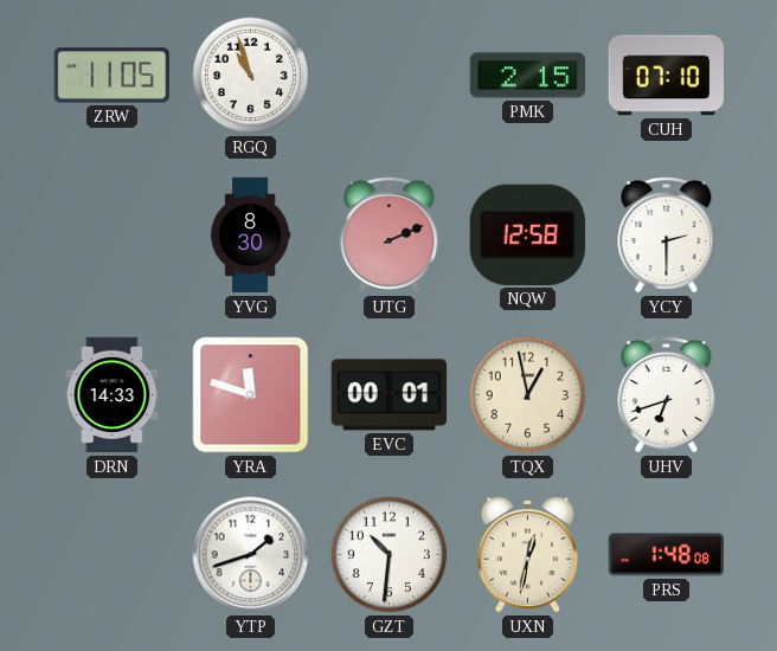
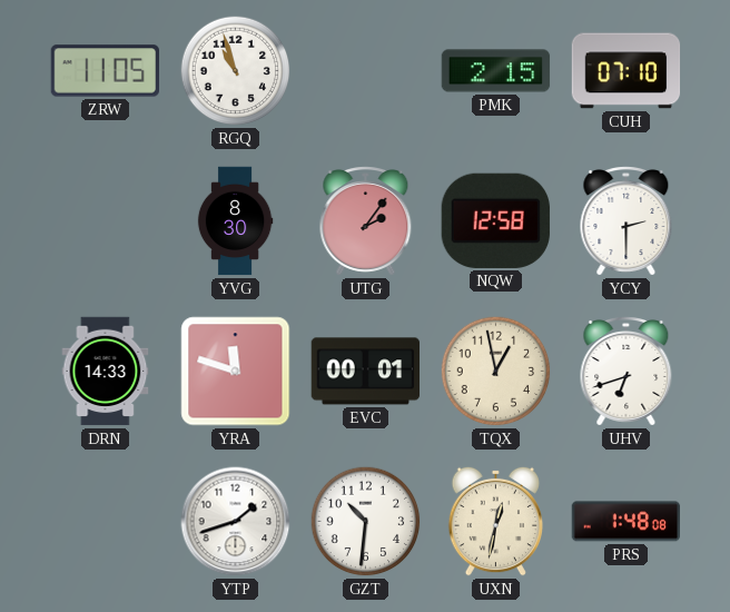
UTG: 2:11 -> 2:06
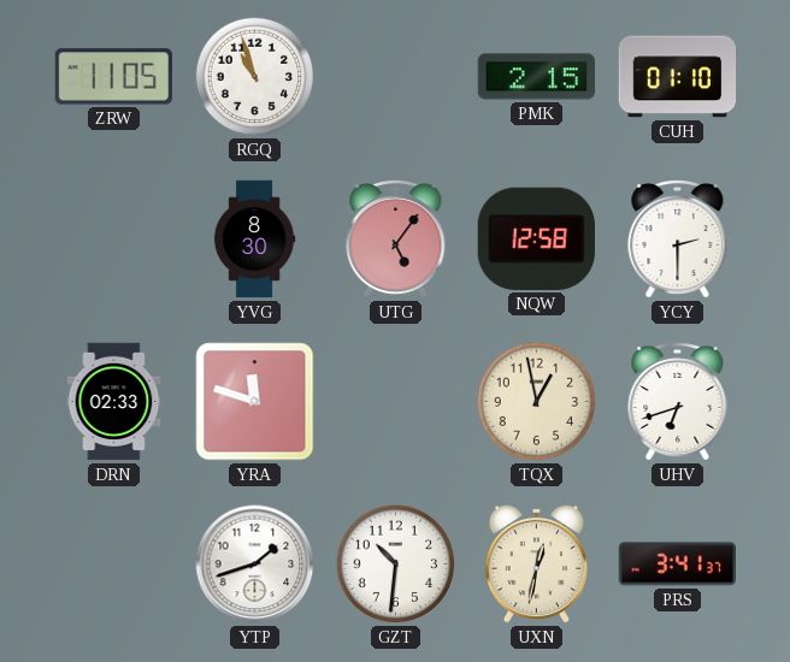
CUH: 07:10 -> 01:10
UTG: 2:06 -> 5:06
DRN: 14:33 -> 02:33
EVC: 00:01 -> none
PRS: 1:48 -> 3:41
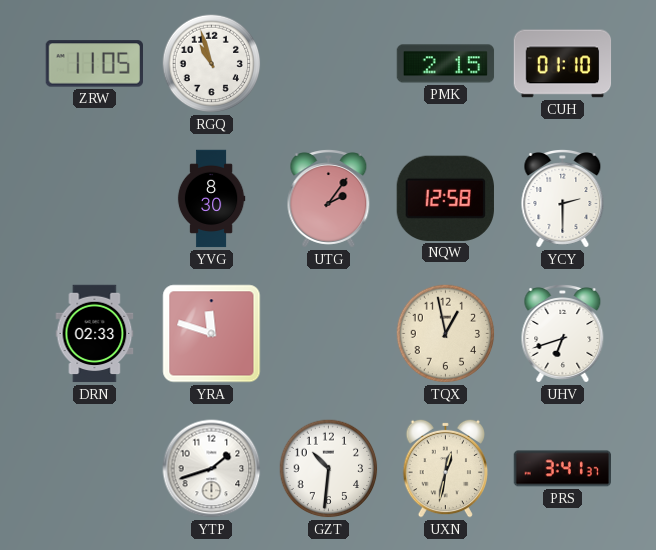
UTG: 5:06 -> 2:06
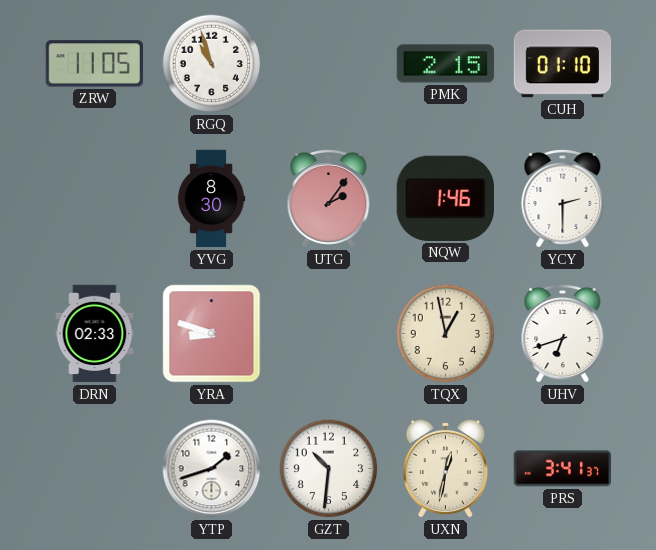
NQW: 12:58 -> 1:46
YRA: 11:48 -> 8:48
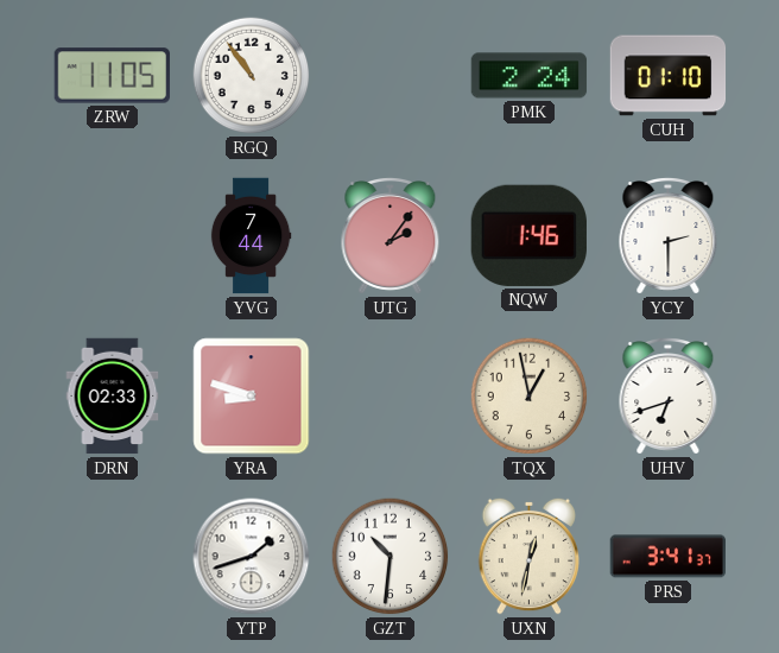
RGQ: 10:57 -> 10:54
PMK: 2:15 -> 2:24
YVG: 8:30 -> 7:44
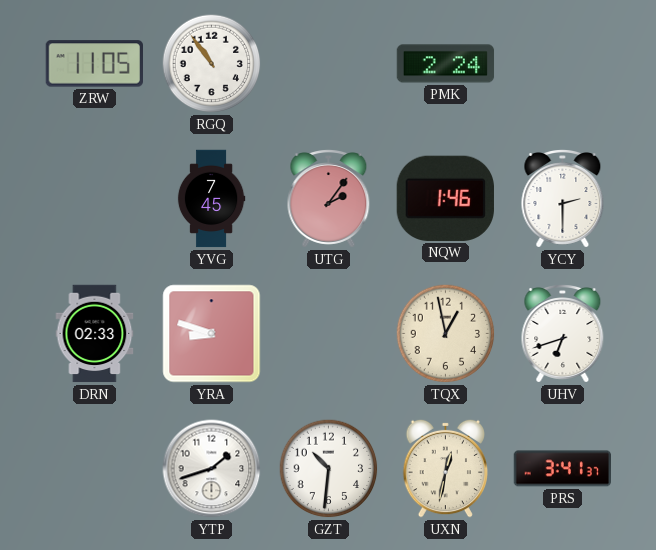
CUH: 01:10 -> none
YVG: 7:44 -> 7:45
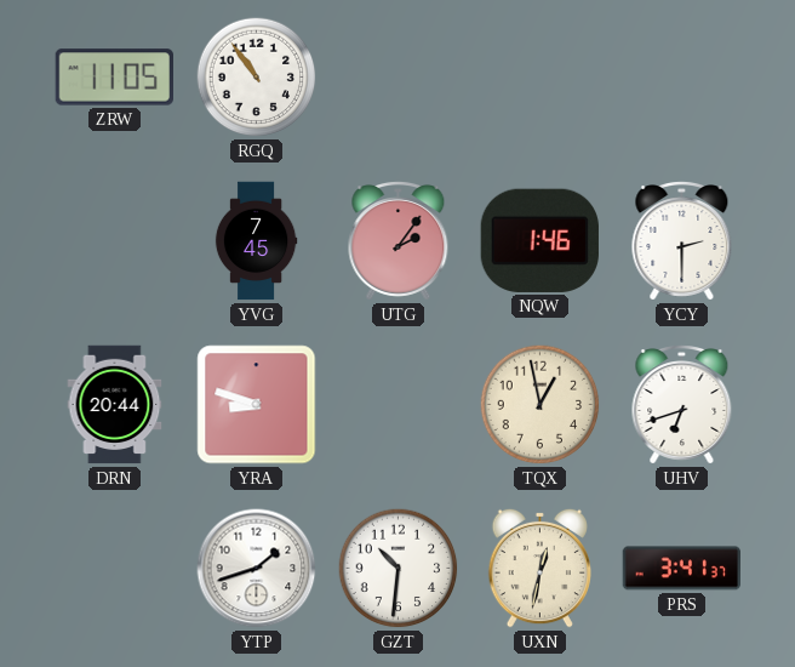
PMK: 2:24 -> none
DRN: 02:33 -> 20:44
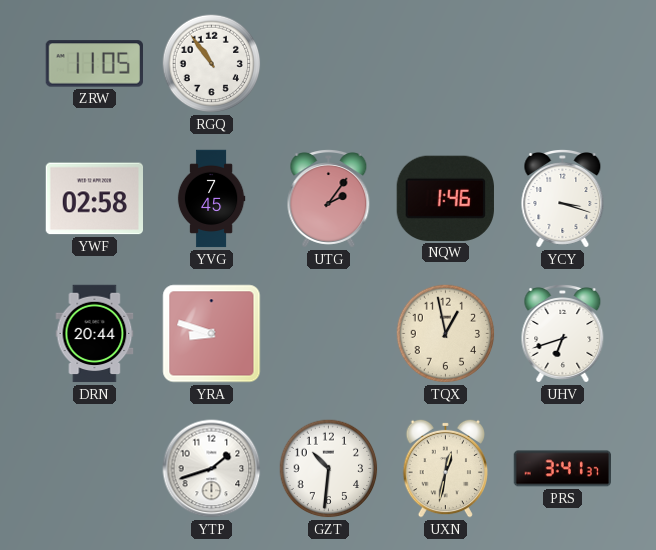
YWF: none -> 02:58
YCY: 2:30 -> 3:18
